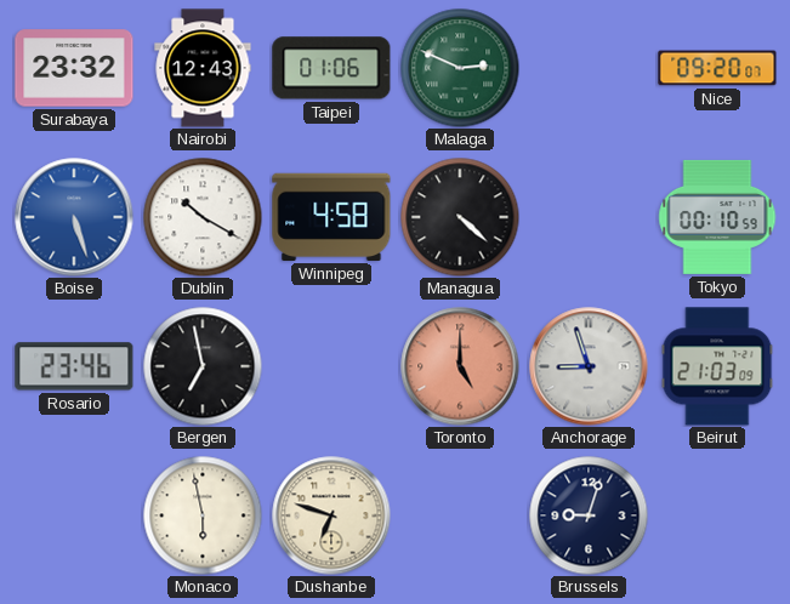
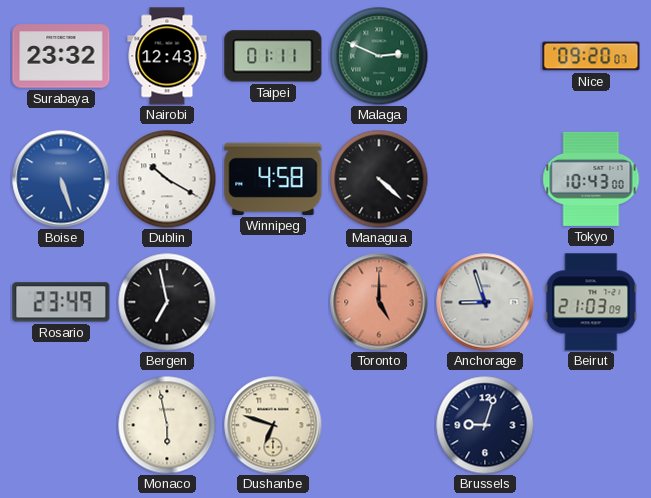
Taipei: 01:06 -> 01:11
Tokyo: 00:10 -> 10:43
Rosario: 23:46 -> 23:49
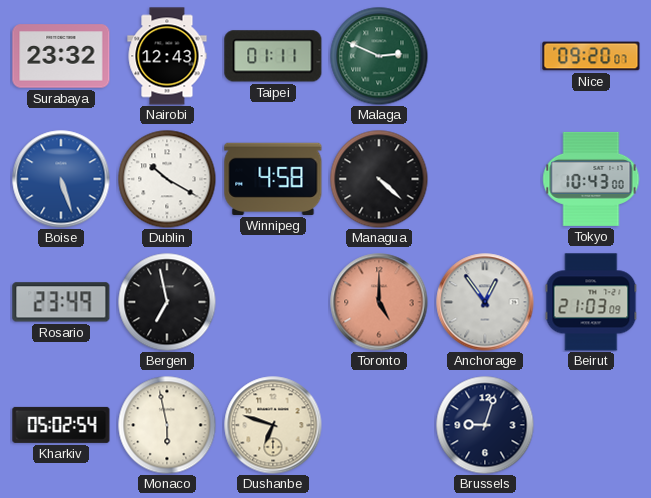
Anchorage: 8:57 -> 12:54
Kharkiv: none -> 05:02
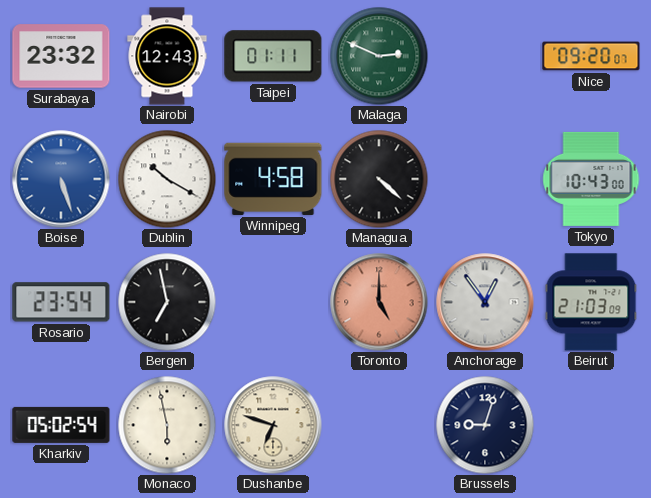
Rosario: 23:49 -> 23:54
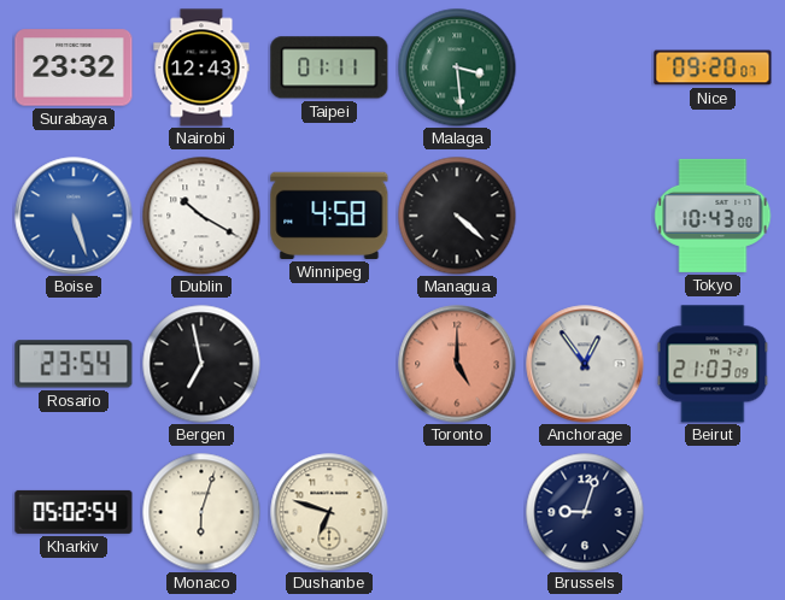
Malaga: 2:49 -> 3:29
Monaco: 5:58 -> 6:03
